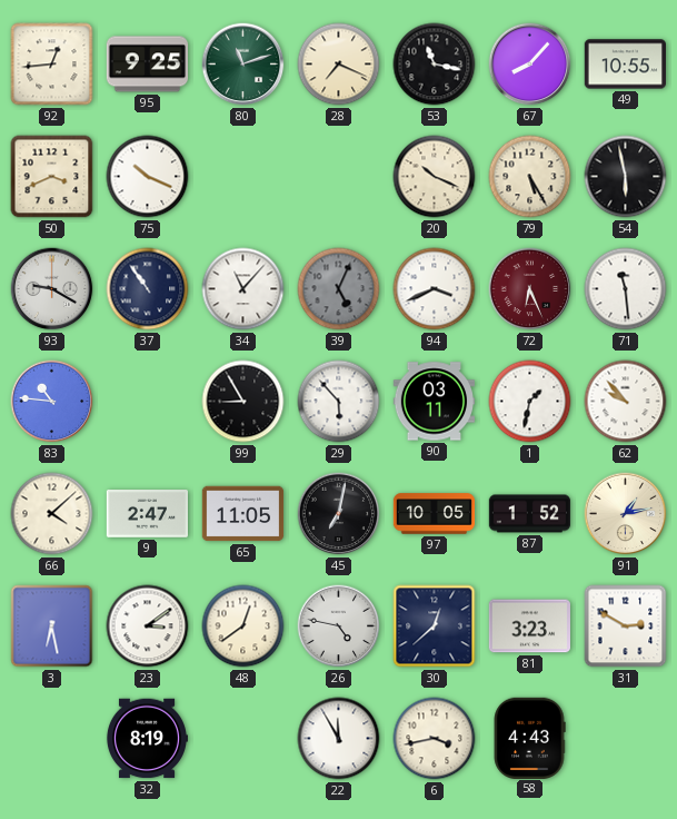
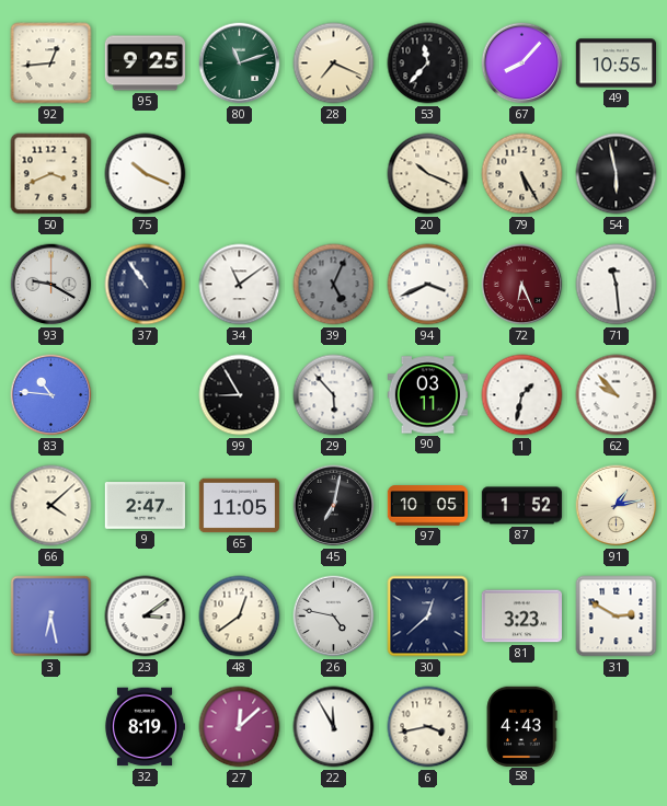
53: 11:17 -> 11:37
34: 11:07 -> 11:09
27: none -> 12:08
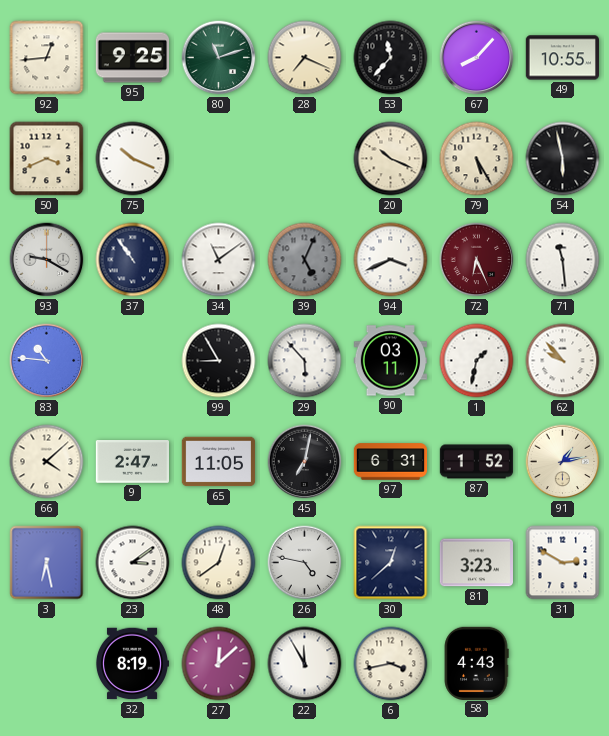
97: 10:05 -> 6:31
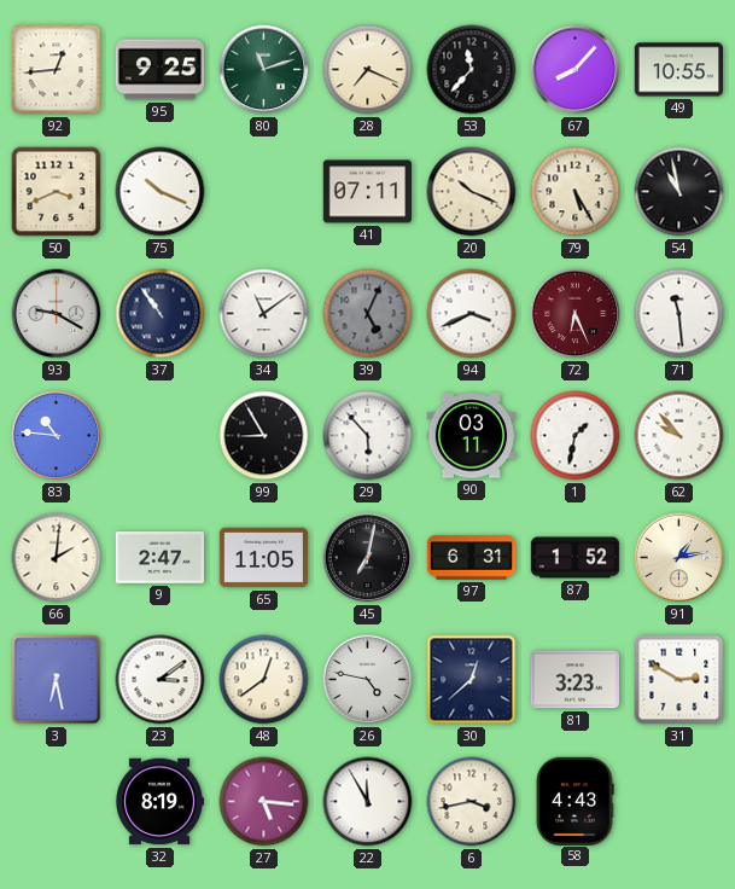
41: none -> 07:11
54: 5:58 -> 10:58
66: 4:08 -> 2:01
27: 12:08 -> 5:16
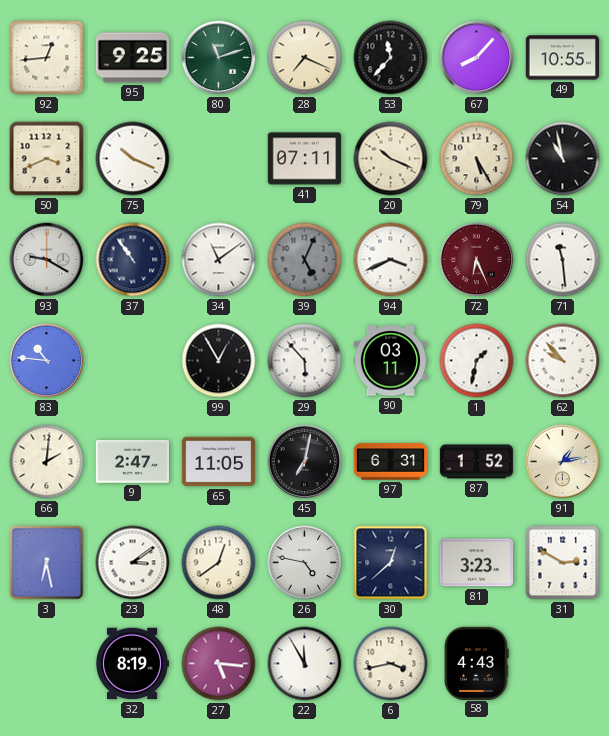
99: 8:55 -> 12:55
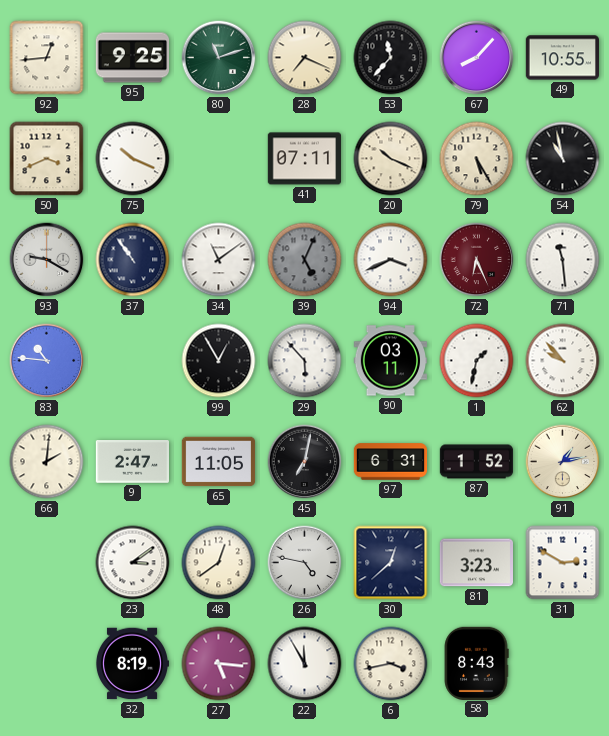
3: 6:28 -> none
58: 4:43 -> 8:43
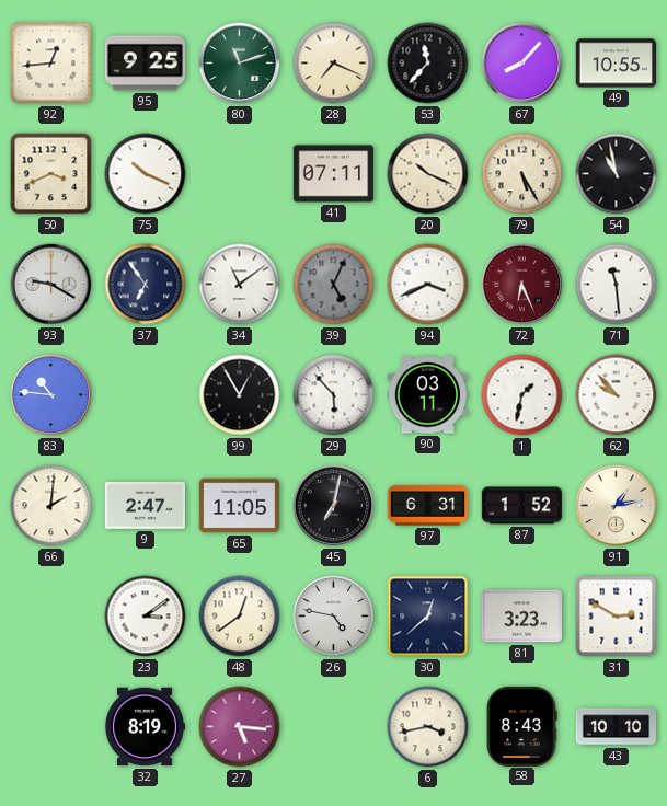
37: 10:54 -> 6:54
22: 11:55 -> none
43: none -> 10:10
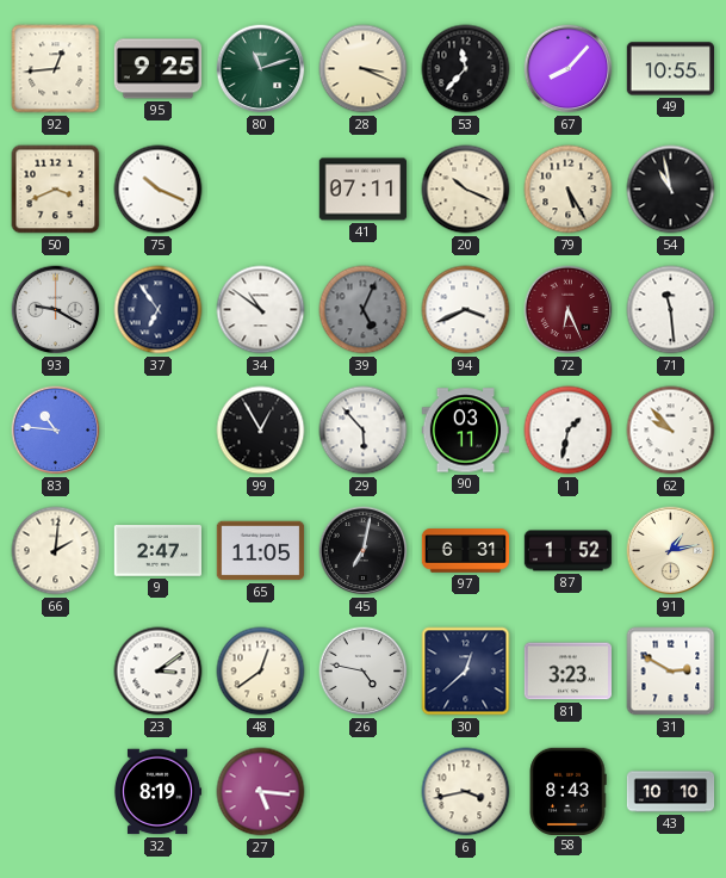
28: 7:19 -> 3:19
34: 11:09 -> 10:51
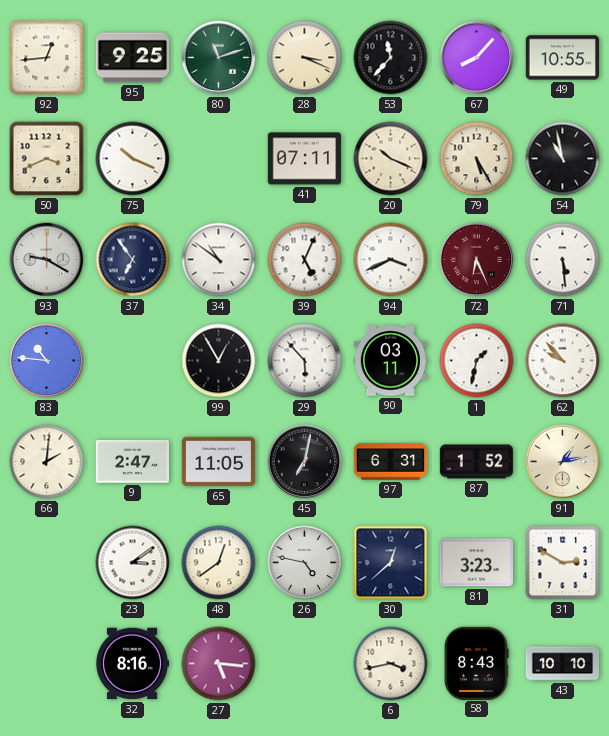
39 dial: grey -> white
71: 11:29 -> 5:29
32: 8:19 -> 8:16
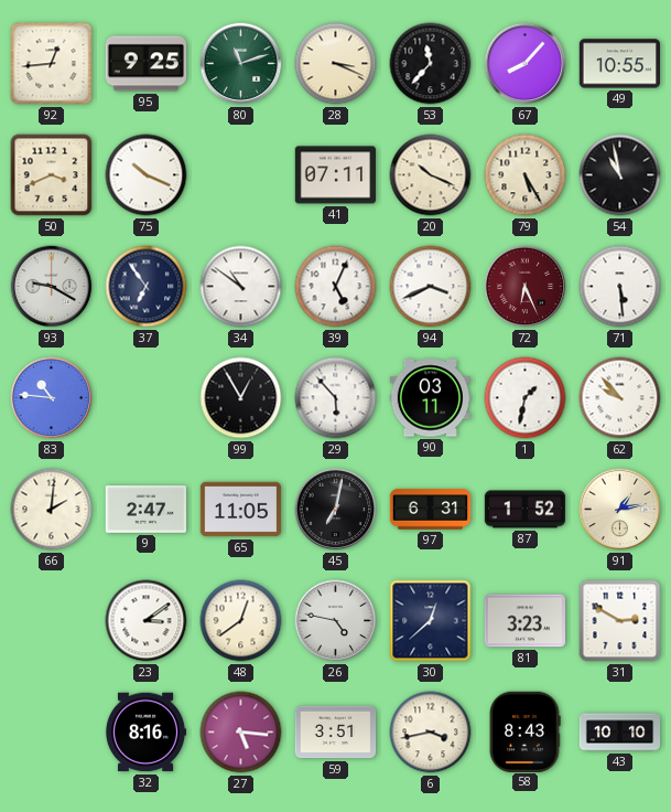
59: none -> 3:51
